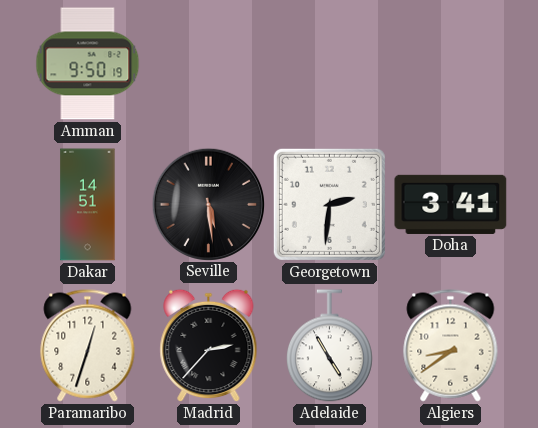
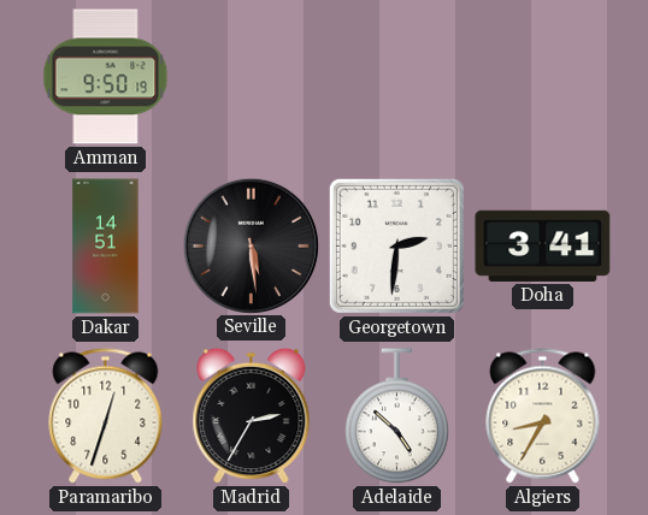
Madrid: 2:37 -> 2:35
Adelaide: 4:55 -> 4:52
Algiers: 8:39 -> 8:35
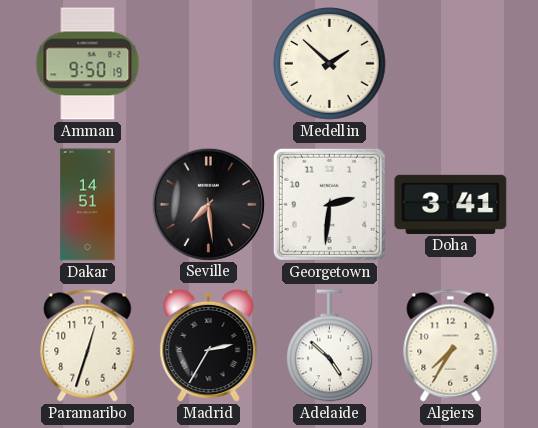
Medellin: none -> 1:52
Seville: 5:29 -> 7:29
Algiers: 8:35 -> 7:35
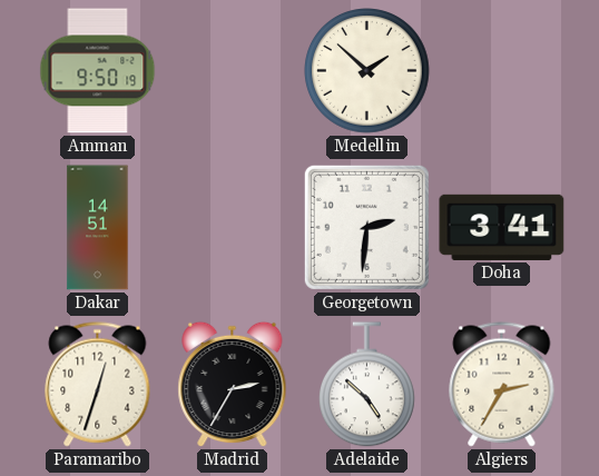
Seville: 7:29 -> none
Algiers: 7:35 -> 2:35
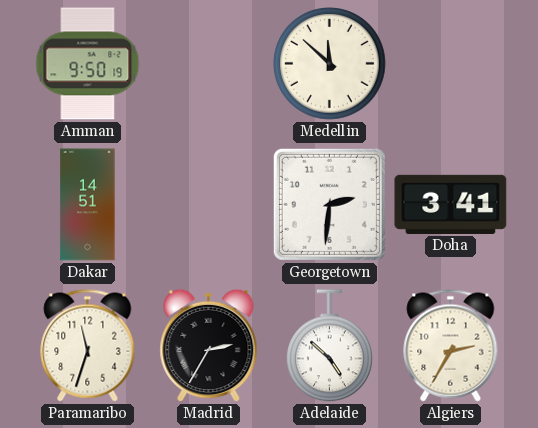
Medellin: 1:52 -> 11:52
Paramaribo: 12:33 -> 11:33
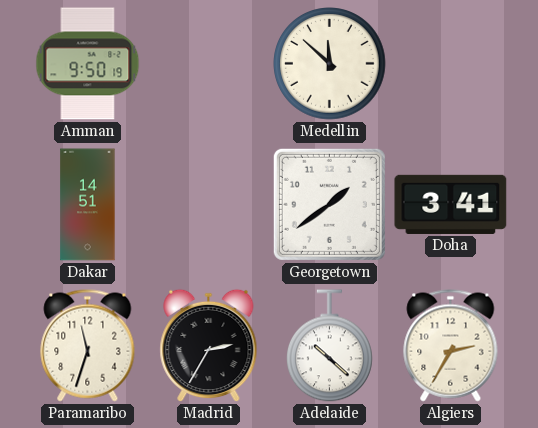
Georgetown: 2:31 -> 1:39
Adelaide: 4:52 -> 10:22
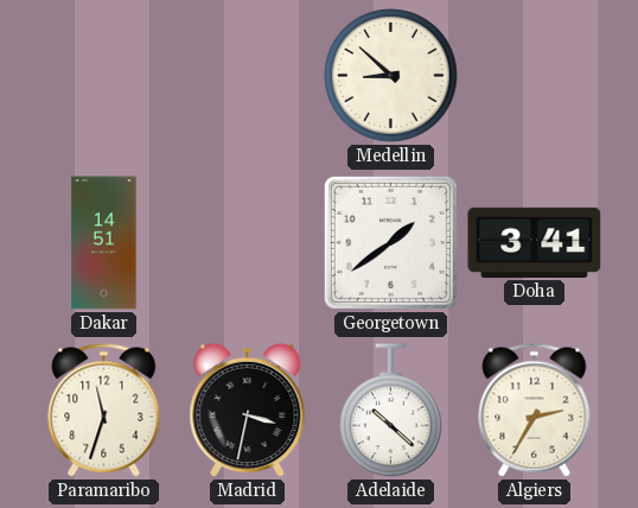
Amman: 9:50 -> none
Medellin: 11:52 -> 8:52
Madrid: 2:35 -> 3:32
